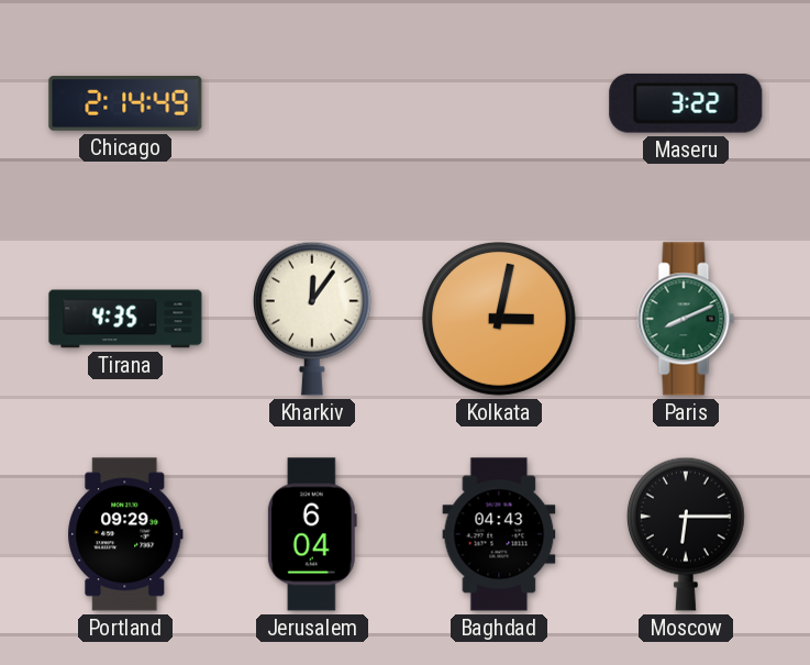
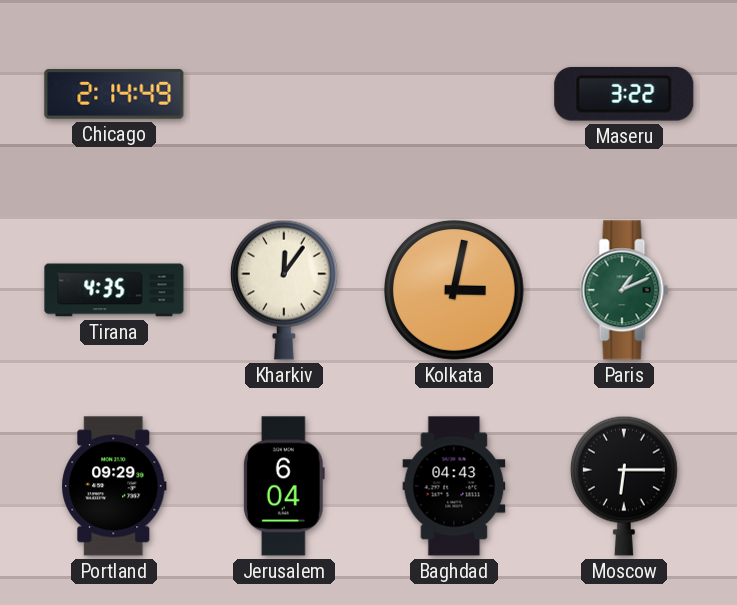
Paris: 8:11 -> 1:11
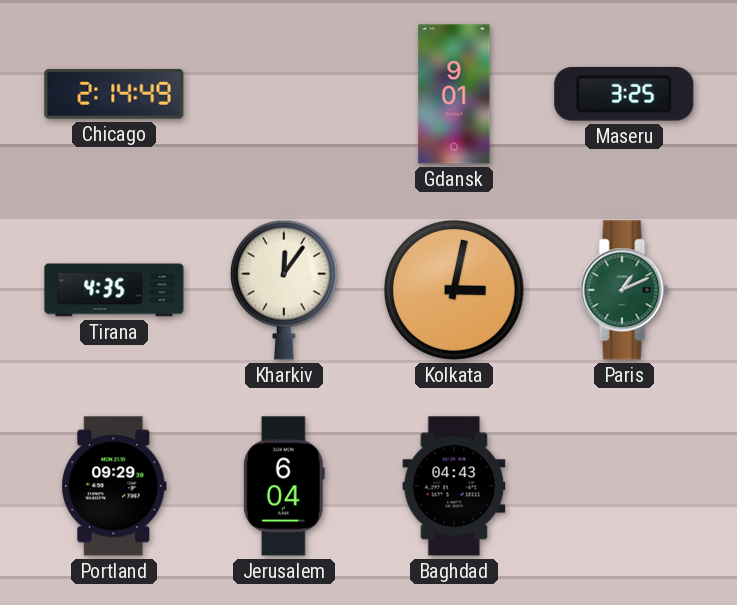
Gdansk: none -> 9:01
Maseru: 3:22 -> 3:25
Moscow: 6:15 -> none
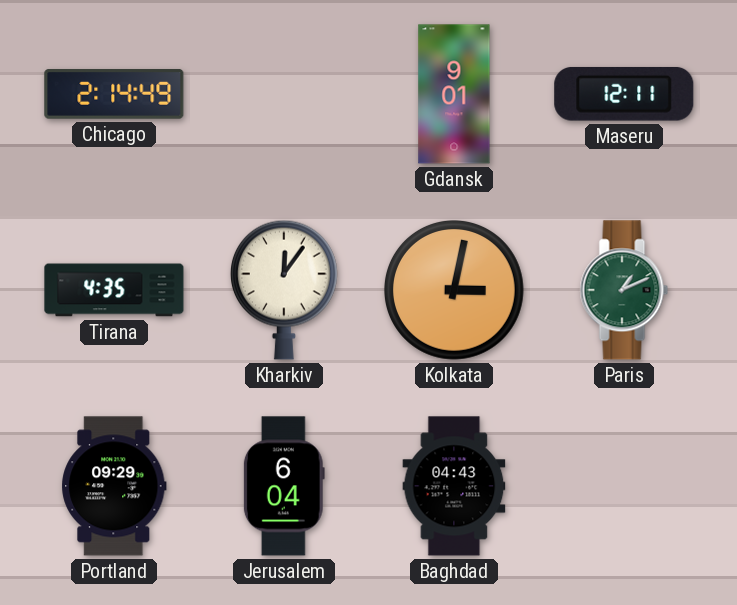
Maseru: 3:25 -> 12:11
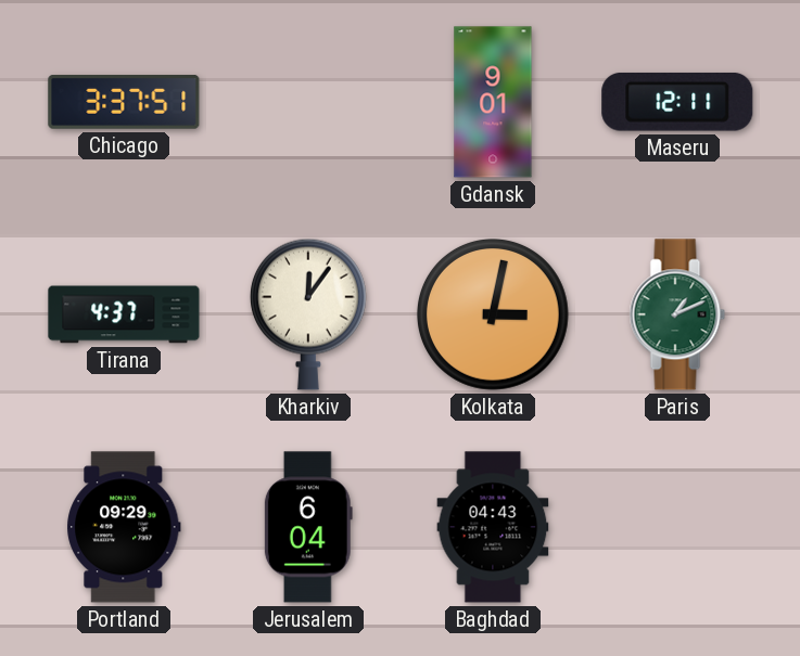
Chicago: 2:14 -> 3:37
Tirana: 4:35 -> 4:37
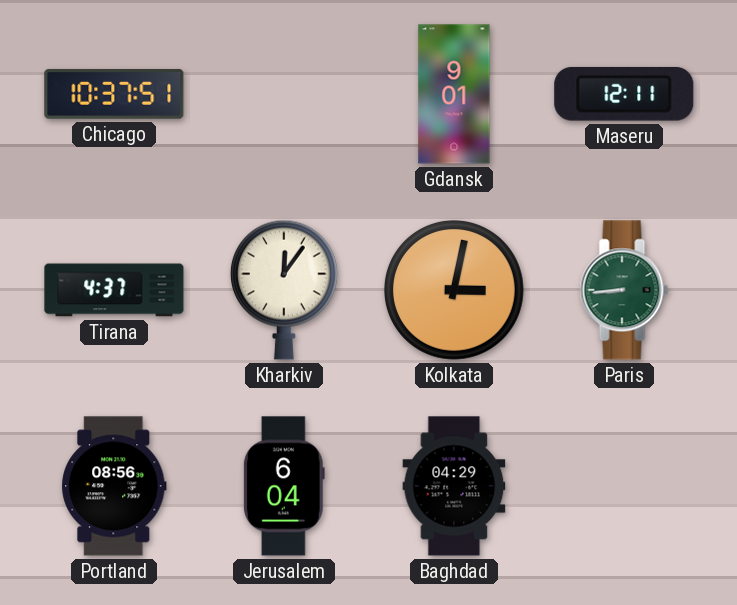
Chicago: 3:37 -> 10:37
Paris: 1:11 -> 8:44
Portland: 09:29 -> 08:56
Baghdad: 04:43 -> 04:29
